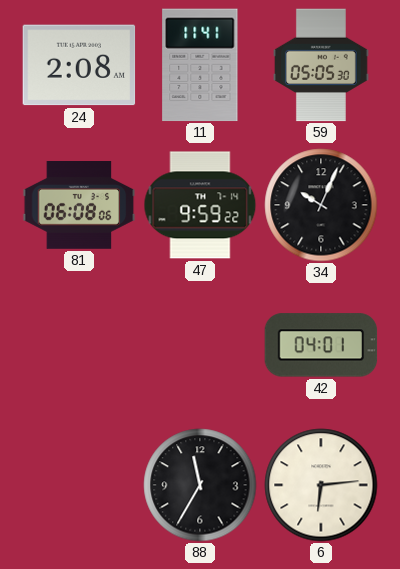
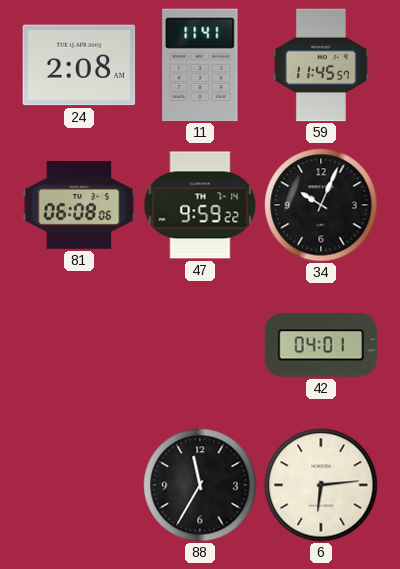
59: 05:05 -> 11:45
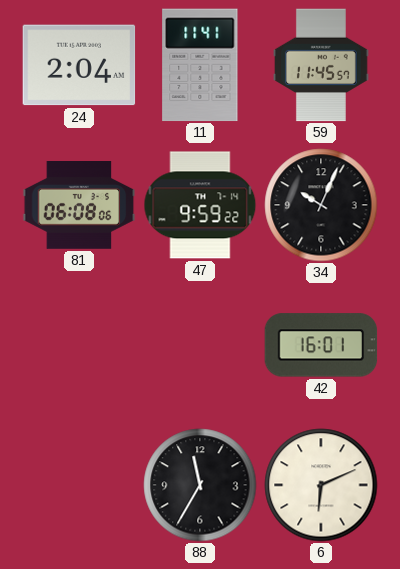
24: 2:08 -> 2:04
42: 04:01 -> 16:01
6: 6:14 -> 6:11
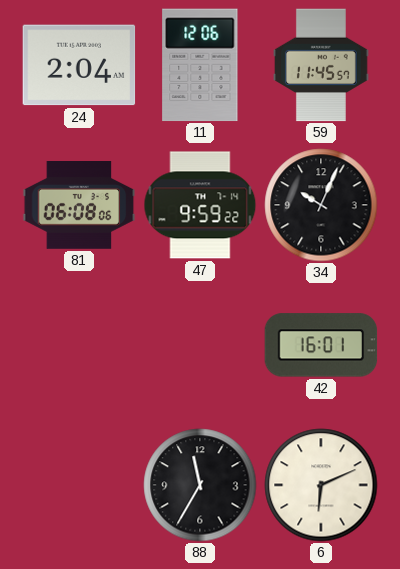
11: 11:41 -> 12:06
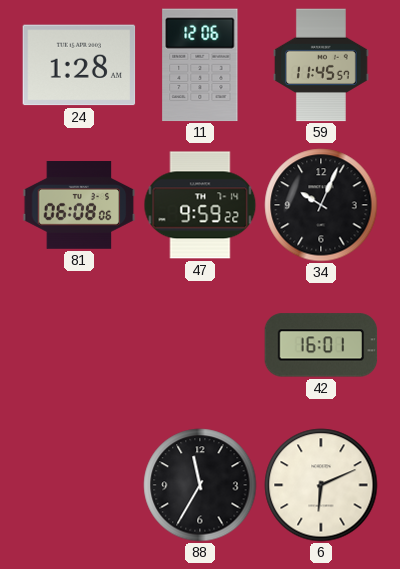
24: 2:04 -> 1:28
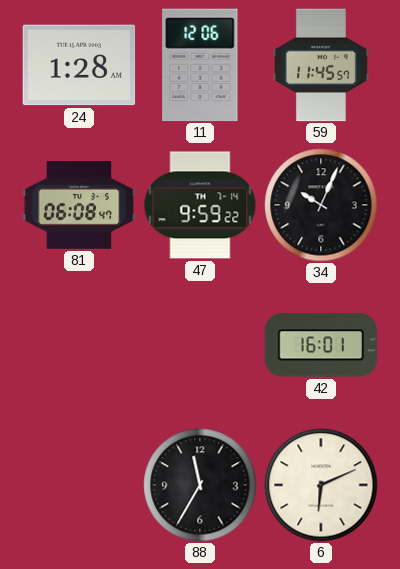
81: 06:08:06 -> 06:08:47
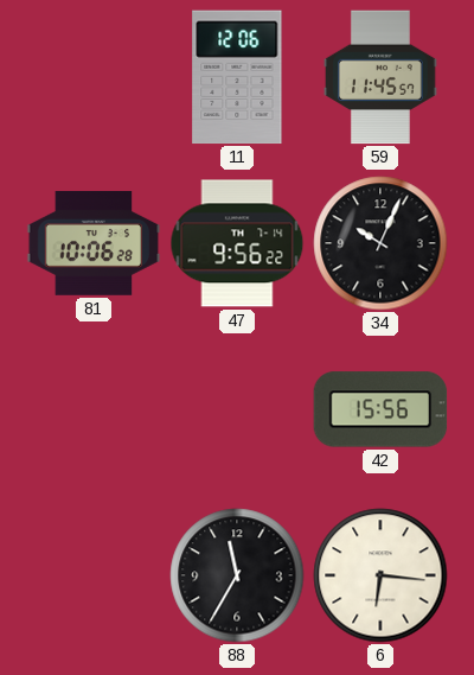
24: 1:28 -> none
81: 06:08 -> 10:06
47: 9:59 -> 9:56
42: 16:01 -> 15:56
6: 6:11 -> 6:16
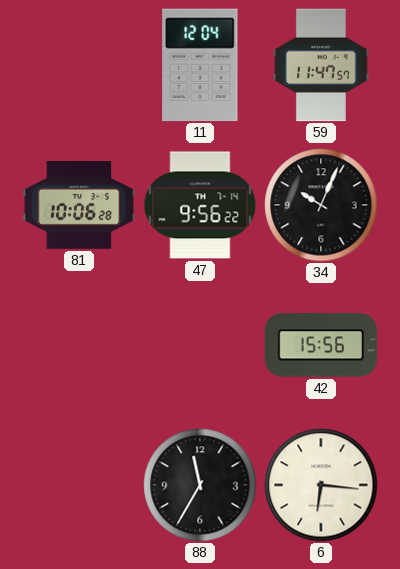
11: 12:06 -> 12:04
59: 11:45 -> 11:47
